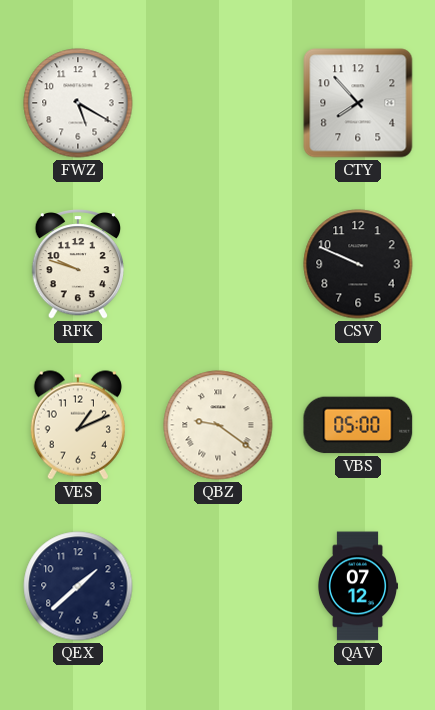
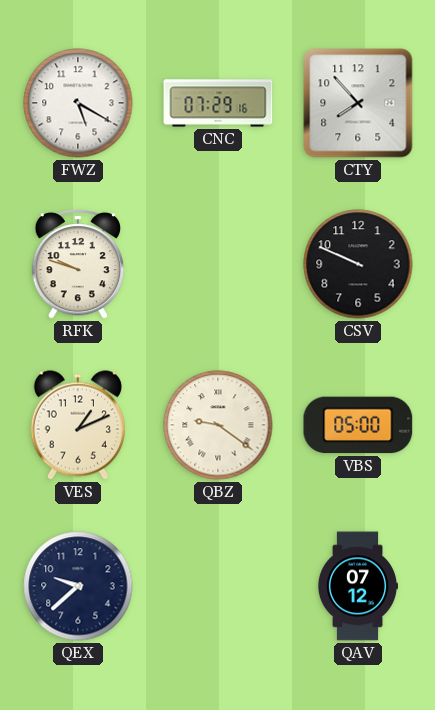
CNC: none -> 07:29
QEX: 1:38 -> 9:38
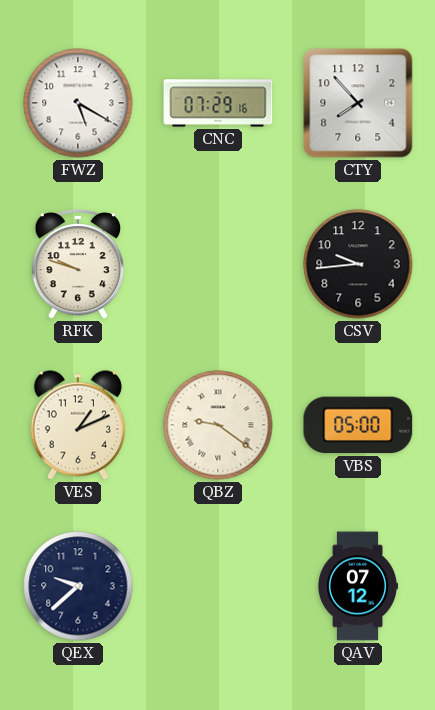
CSV: 9:49 -> 9:44
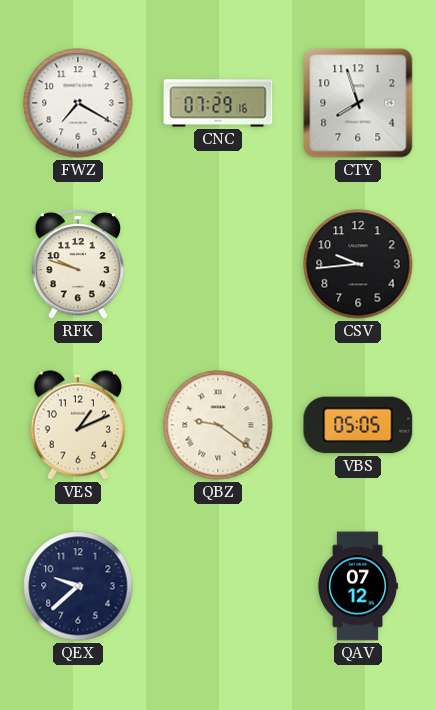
FWZ: 5:20 -> 7:20
CTY: 7:53 -> 7:57
VBS: 05:00 -> 05:05
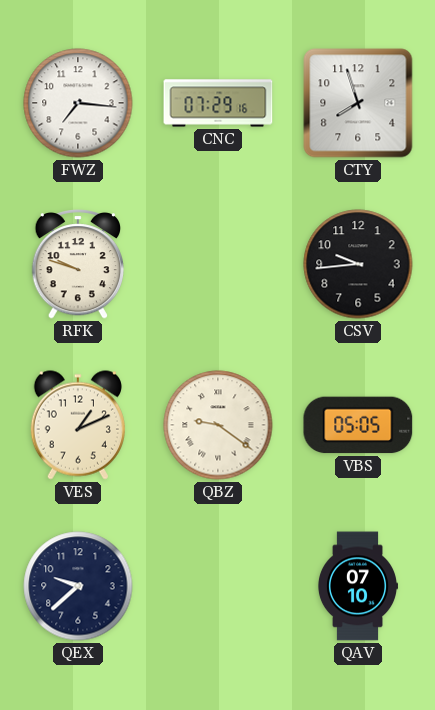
FWZ: 7:20 -> 7:16
QAV: 07:12 -> 07:10
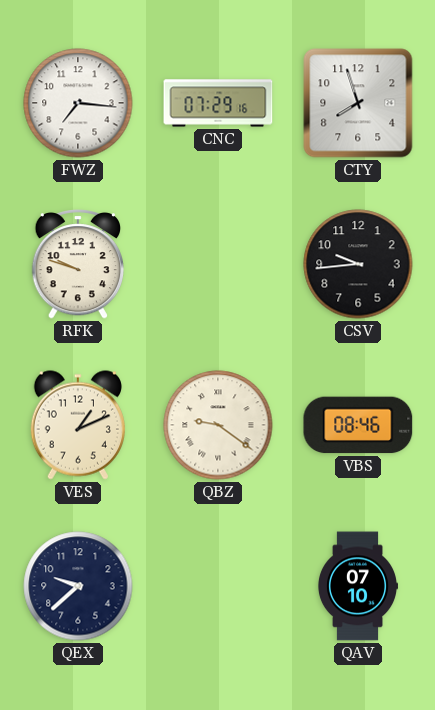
VBS: 05:05 -> 08:46
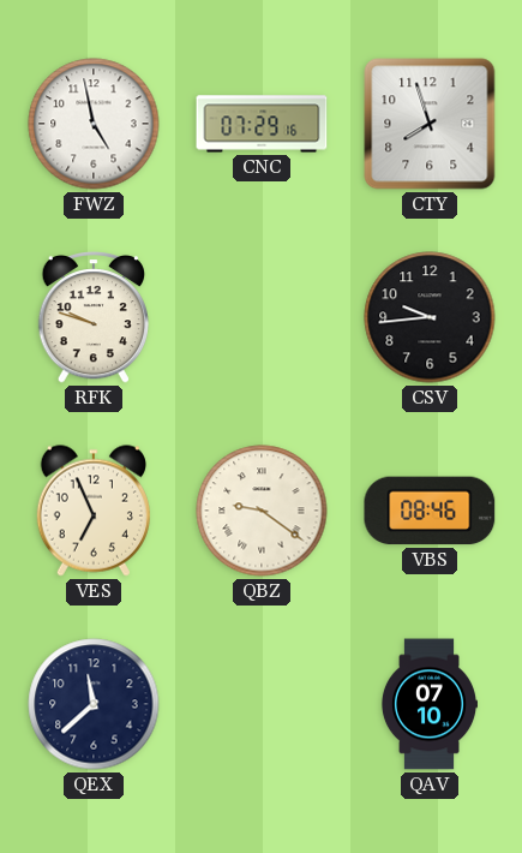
FWZ: 7:16 -> 4:58
VES: 1:11 -> 6:56
QEX: 9:38 -> 11:38
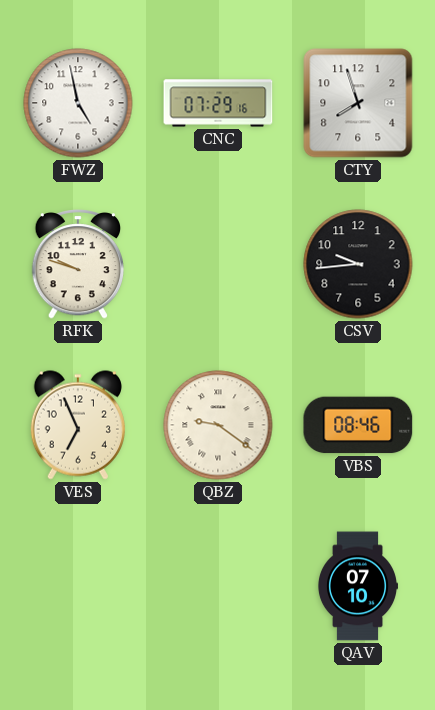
QEX: 11:38 -> none
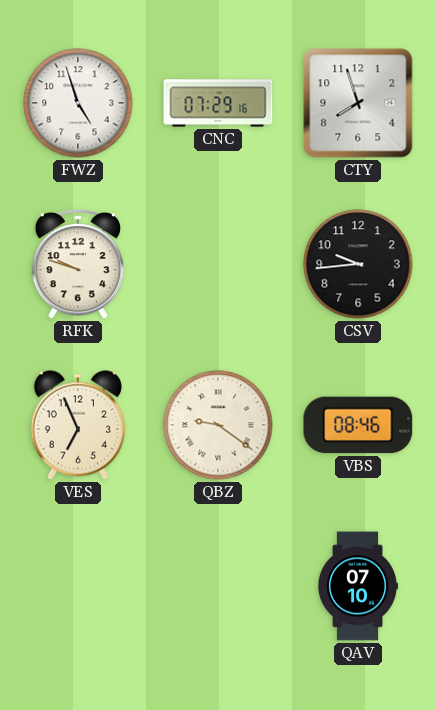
FWZ: 4:58 -> 4:57
